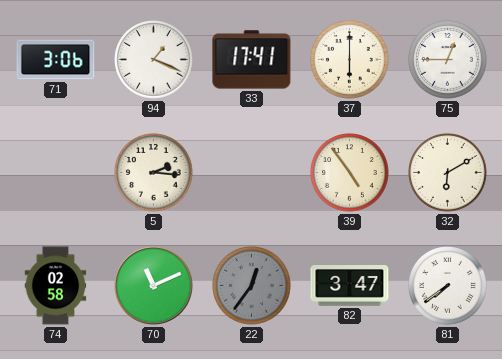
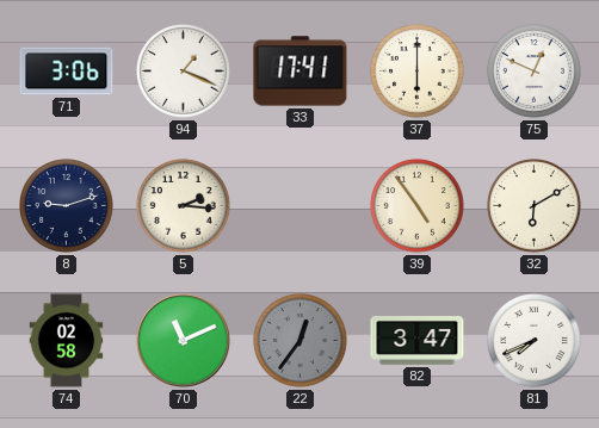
75: 12:45 -> 12:49
8: none -> 9:12
81: 7:39 -> 7:41
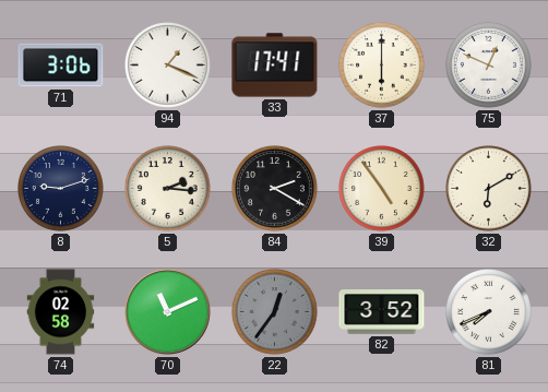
84: none -> 2:20
82: 3:47 -> 3:52
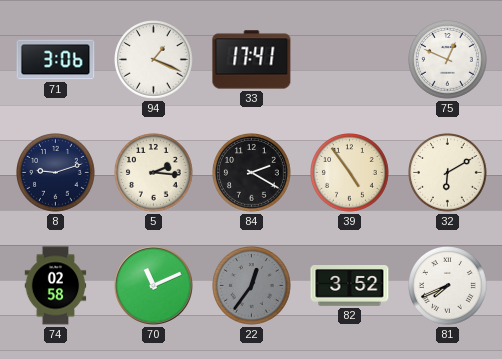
37: 6:00 -> none
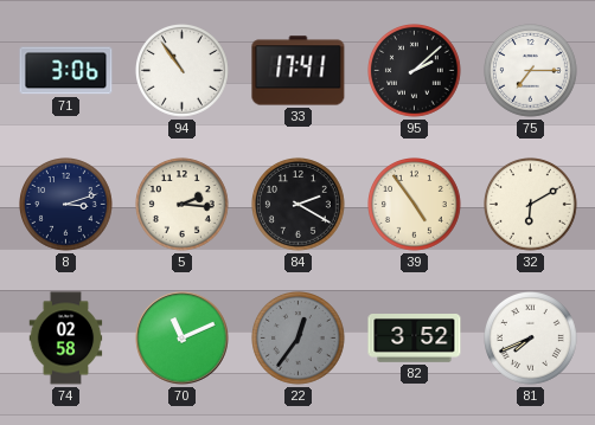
94: 1:19 -> 10:54
95: none -> 2:08
75: 12:49 -> 7:15
8: 9:12 -> 3:12
